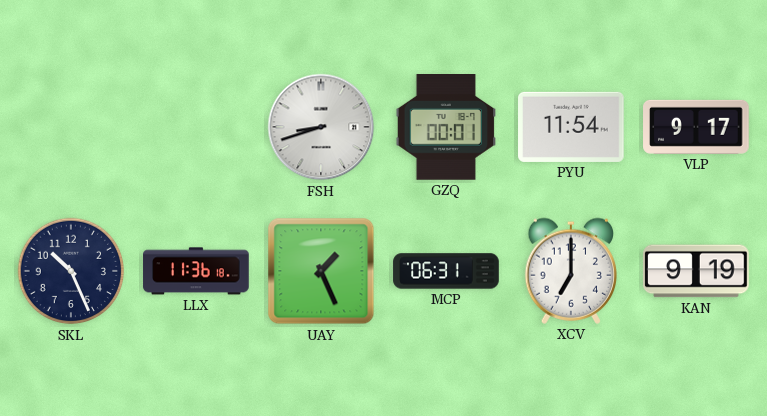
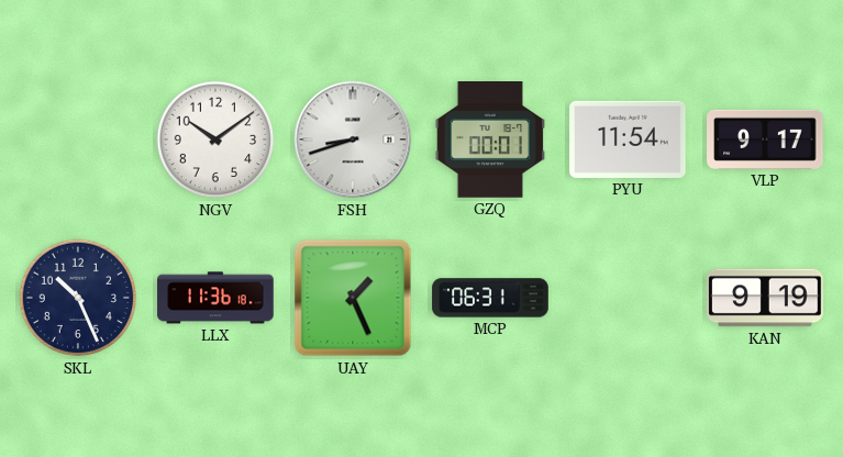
NGV: none -> 10:09
XCV: 7:00 -> none
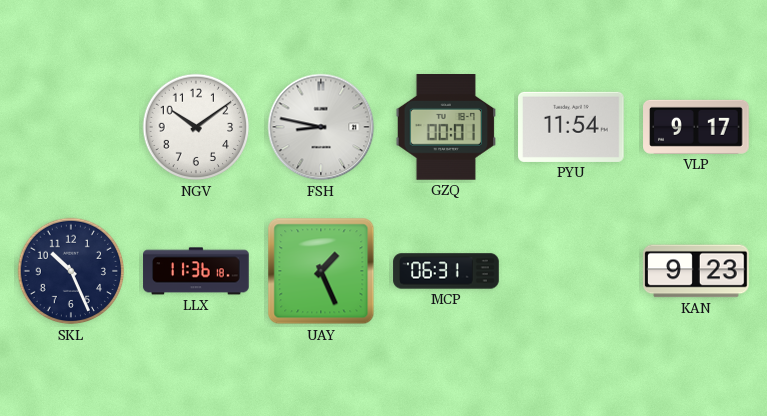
FSH: 8:42 -> 8:47
KAN: 9:19 -> 9:23
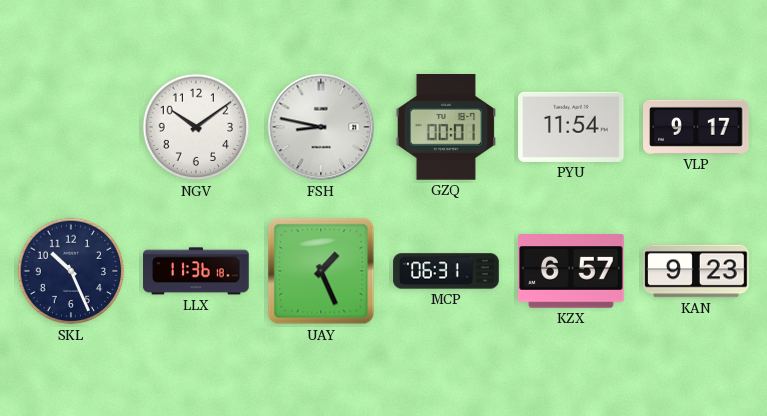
KZX: none -> 6:57
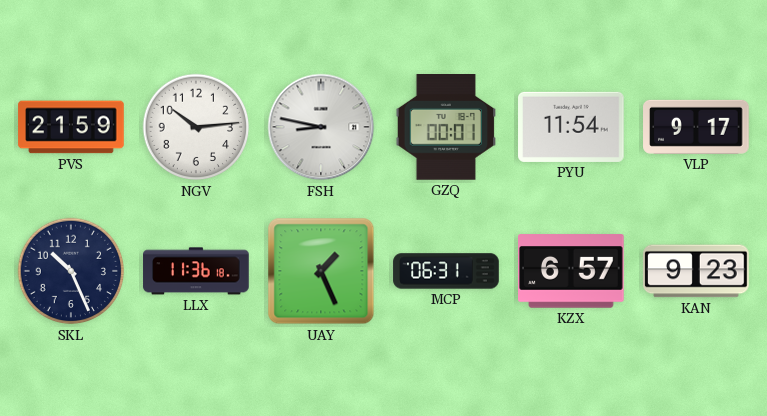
PVS: none -> 21:59
NGV: 10:09 -> 10:14
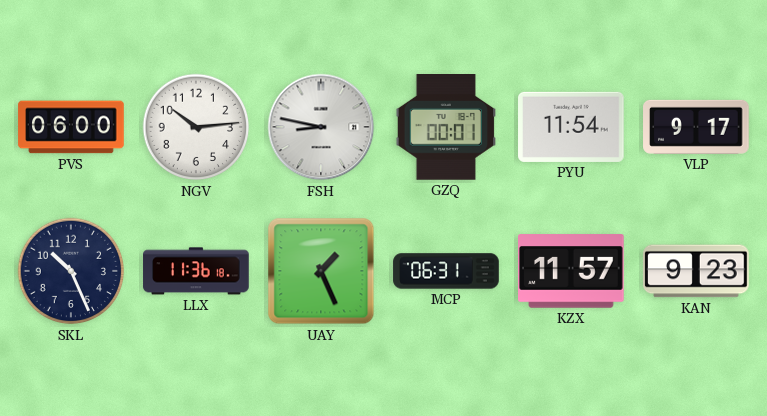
PVS: 21:59 -> 06:00
KZX: 6:57 -> 11:57
